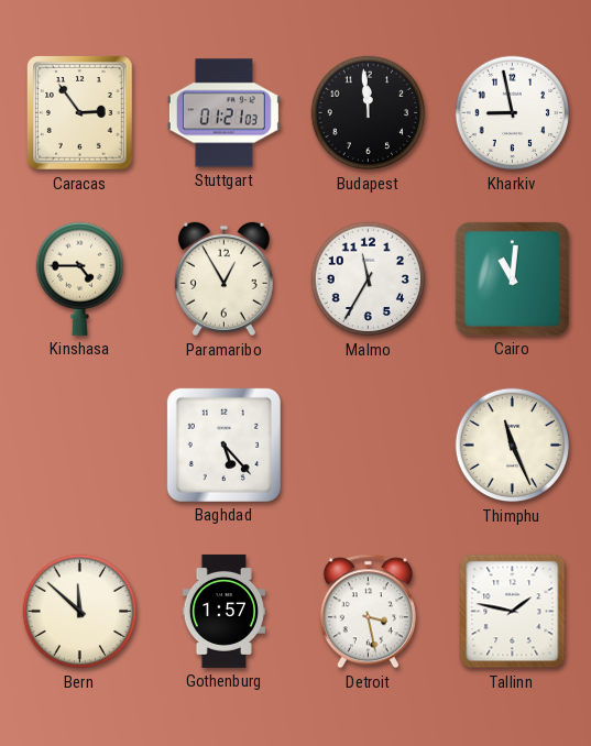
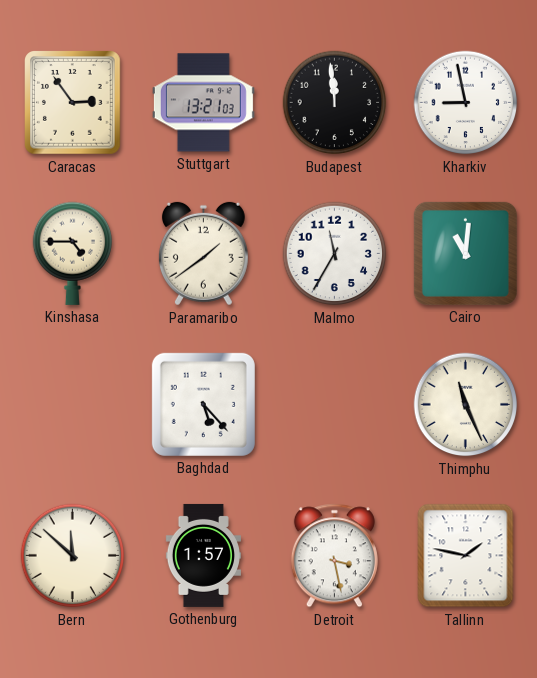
Stuttgart: 01:21 -> 13:21
Paramaribo: 12:55 -> 1:39
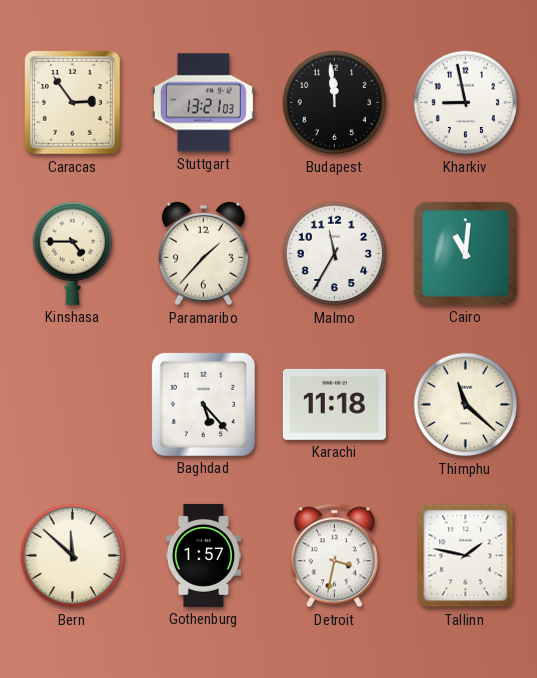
Paramaribo: 1:39 -> 1:37
Karachi: none -> 11:18
Thimphu: 11:26 -> 11:22
Detroit: 3:28 -> 3:32
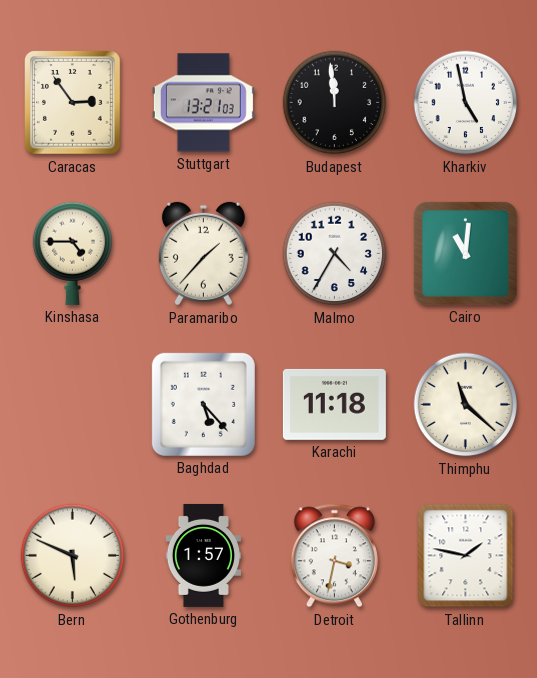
Kharkiv: 8:58 -> 4:58
Malmo: 11:35 -> 4:35
Bern: 11:52 -> 5:49
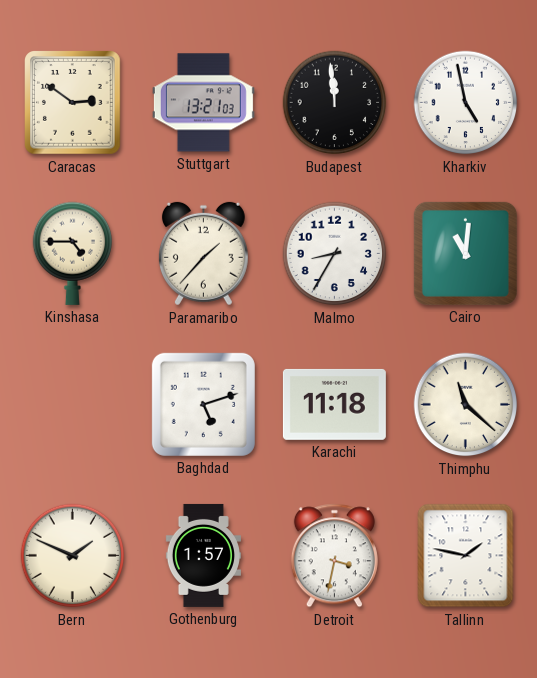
Caracas: 2:54 -> 2:51
Malmo: 4:35 -> 8:35
Baghdad: 5:23 -> 5:12
Bern: 5:49 -> 1:49
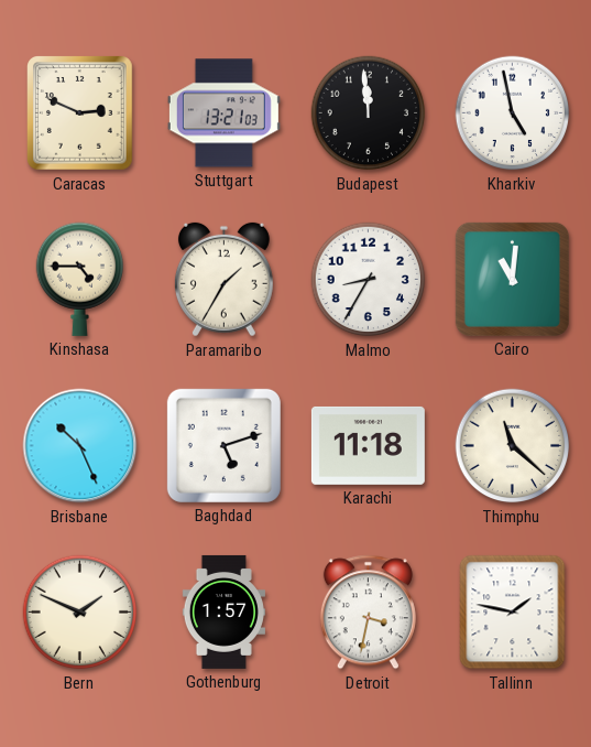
Caracas: 2:51 -> 2:49
Paramaribo: 1:37 -> 1:35
Brisbane: none -> 10:26
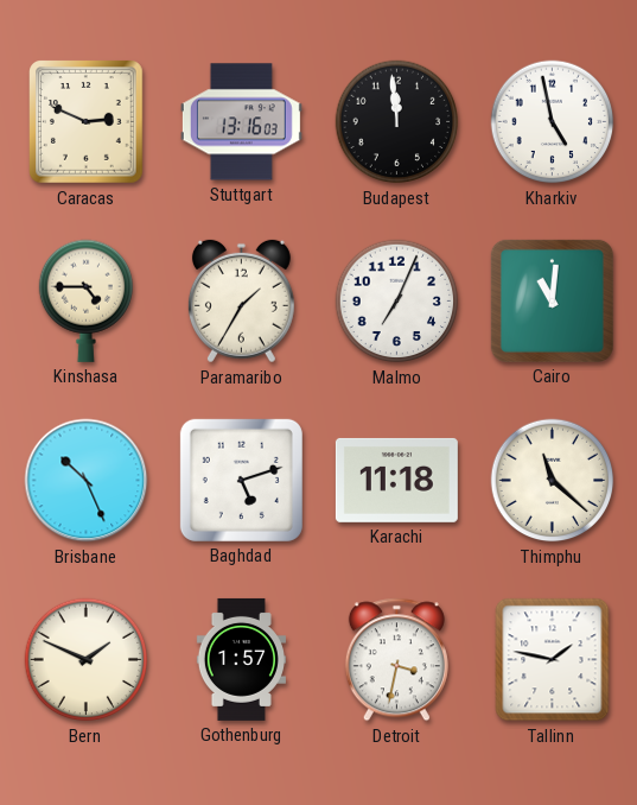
Stuttgart: 13:21 -> 13:16
Malmo: 8:35 -> 7:04
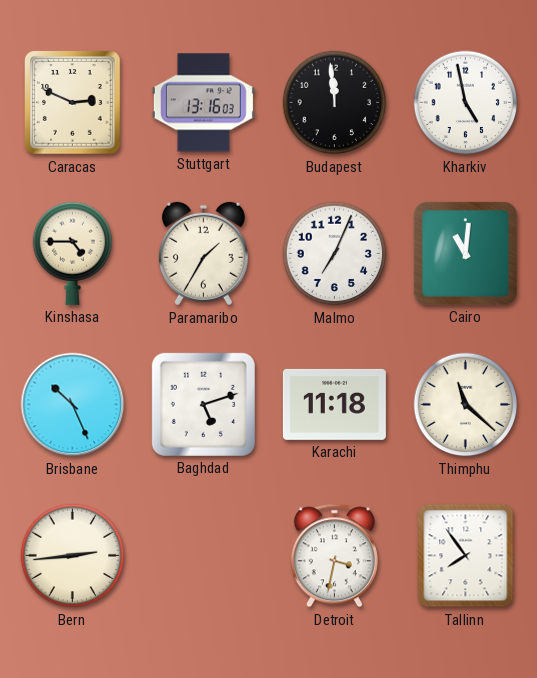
Bern: 1:49 -> 2:44
Gothenburg: 1:57 -> none
Tallinn: 1:47 -> 7:54
